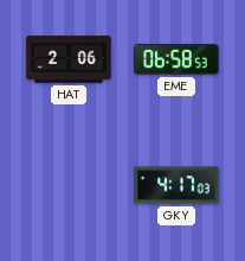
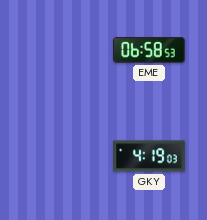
HAT: 2:06 -> none
GKY: 4:17 -> 4:19
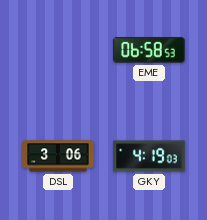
DSL: none -> 3:06
